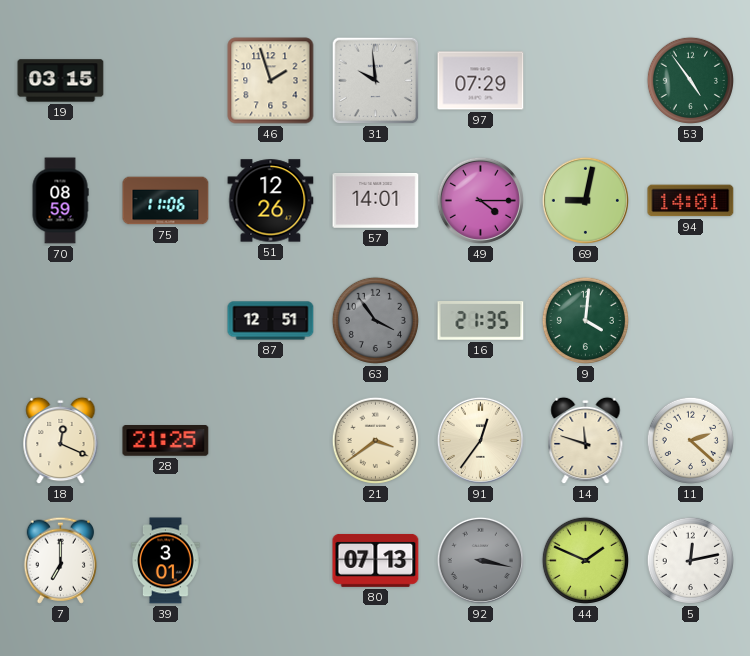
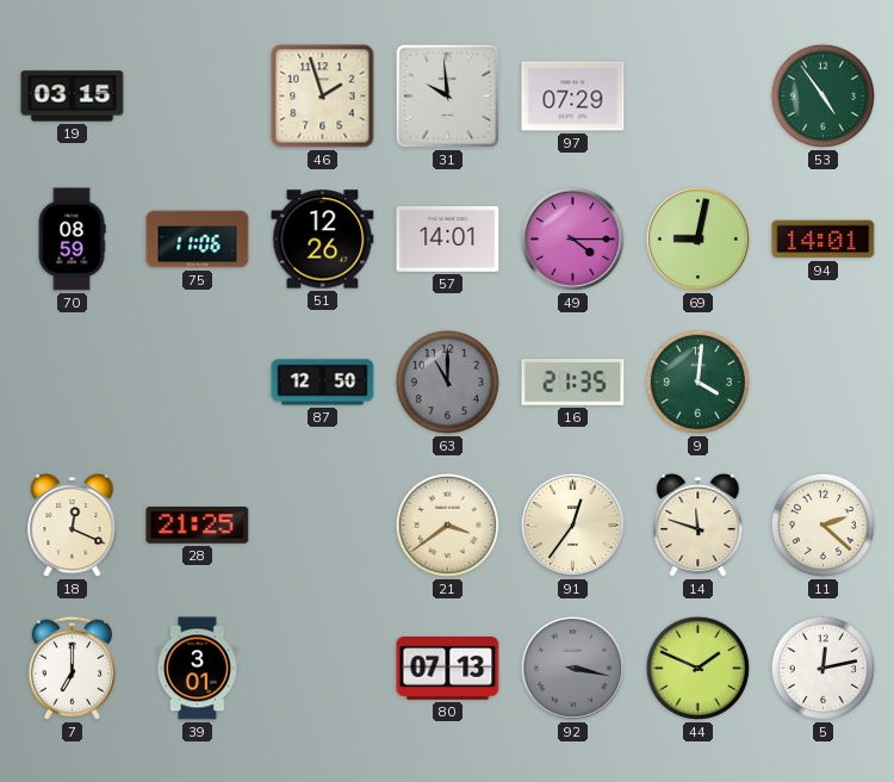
87: 12:51 -> 12:50
63: 3:54 -> 11:00
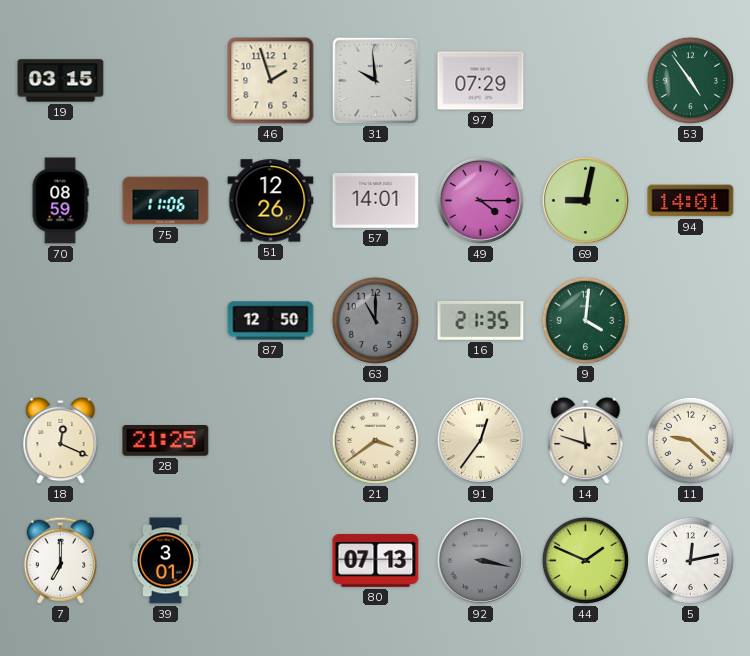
11: 2:22 -> 9:22
